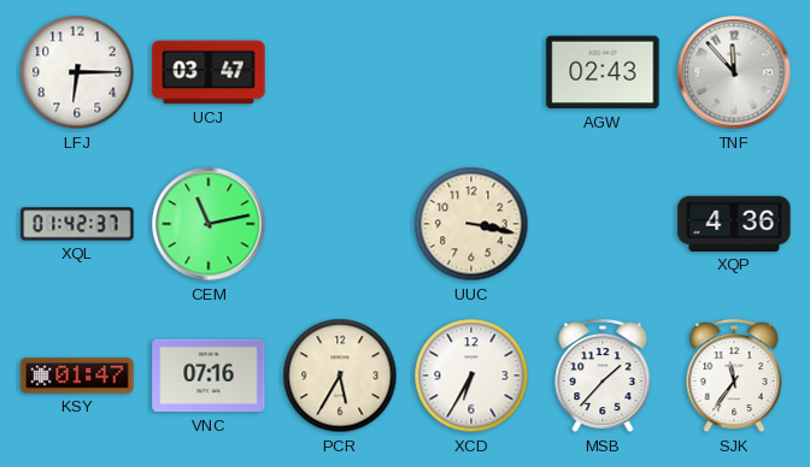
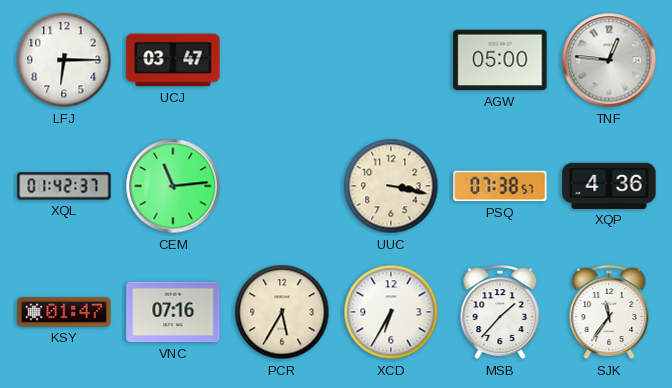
AGW: 02:43 -> 05:00
TNF: 11:53 -> 12:46
CEM: 11:13 -> 11:14
PSQ: none -> 07:38
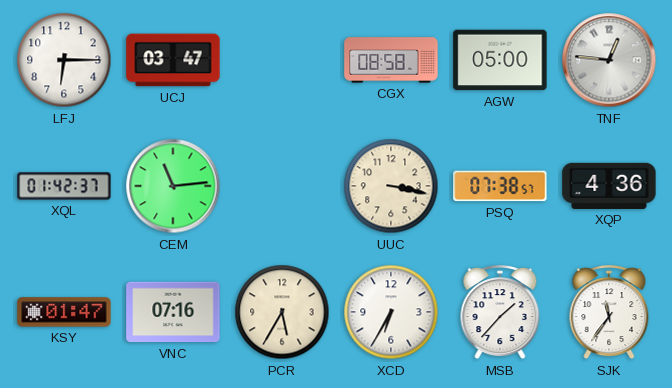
CGX: none -> 08:58
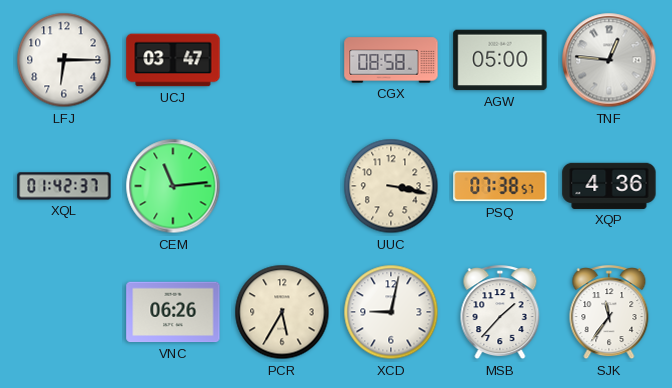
KSY: 01:47 -> none
VNC: 07:16 -> 06:26
XCD: 6:35 -> 9:02
